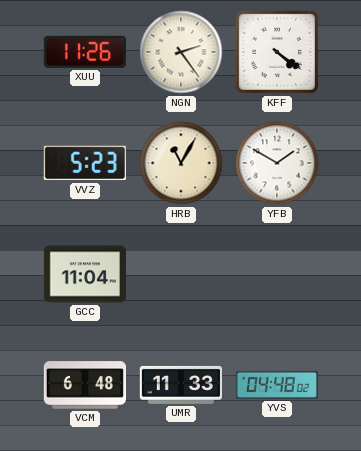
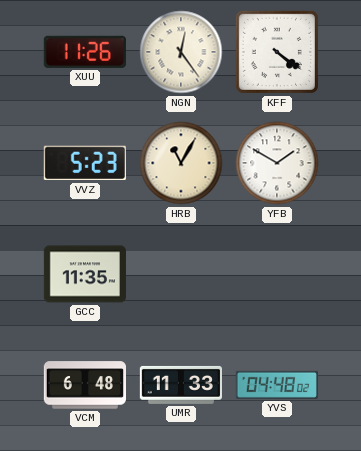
NGN: 2:24 -> 12:24
GCC: 11:04 -> 11:35
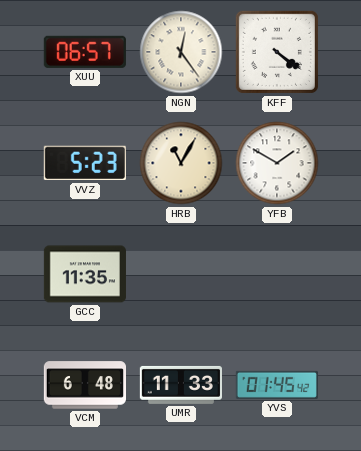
XUU: 11:26 -> 06:57
YVS: 04:48 -> 01:45
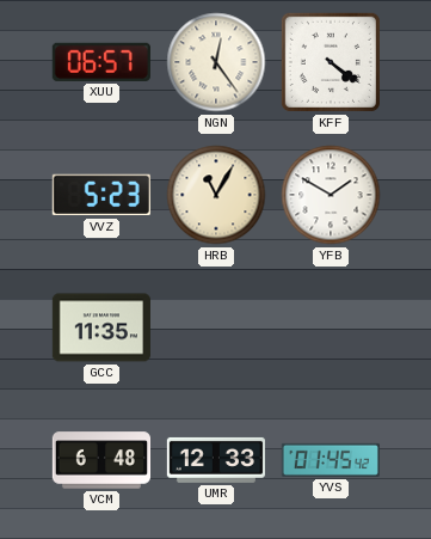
UMR: 11:33 -> 12:33
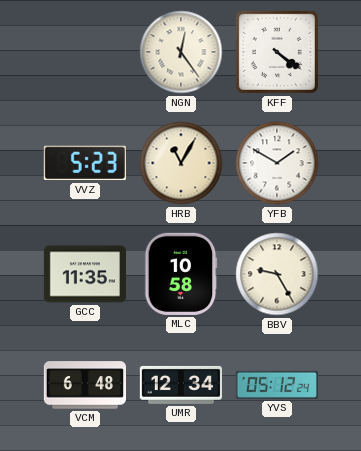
XUU: 06:57 -> none
MLC: none -> 10:58
BBV: none -> 9:25
UMR: 12:33 -> 12:34
YVS: 01:45 -> 05:12
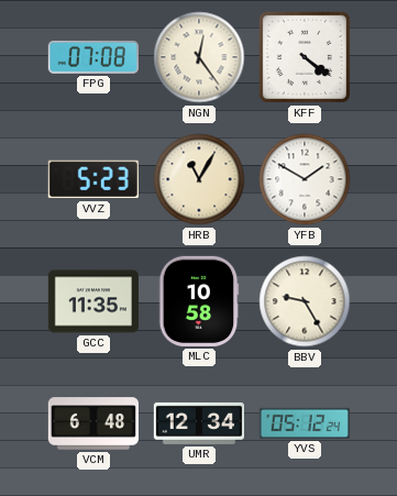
FPG: none -> 07:08
